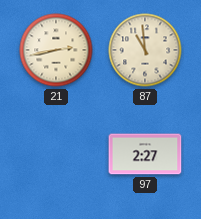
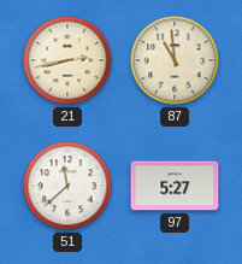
51: none -> 11:38
97: 2:27 -> 5:27
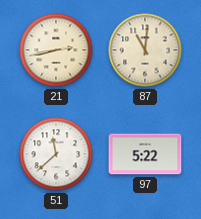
87: 10:59 -> 11:01
97: 5:27 -> 5:22
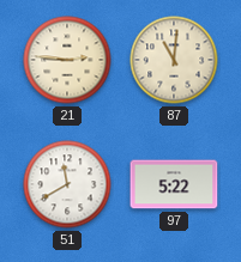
21: 2:43 -> 2:46
51: 11:38 -> 11:40
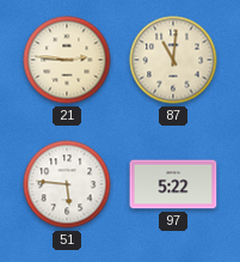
51: 11:40 -> 5:46
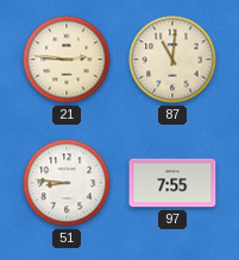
51: 5:46 -> 8:46
97: 5:22 -> 7:55
